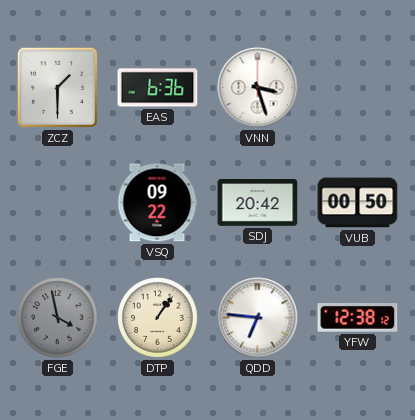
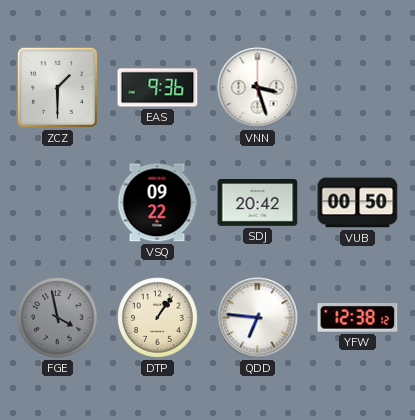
EAS: 6:36 -> 9:36
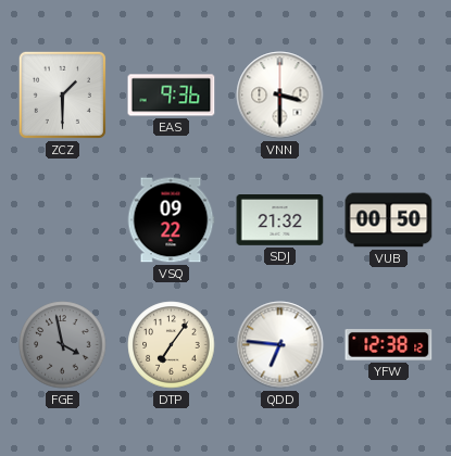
VNN: 3:27 -> 3:30
SDJ: 20:42 -> 21:32
DTP: 1:06 -> 7:06
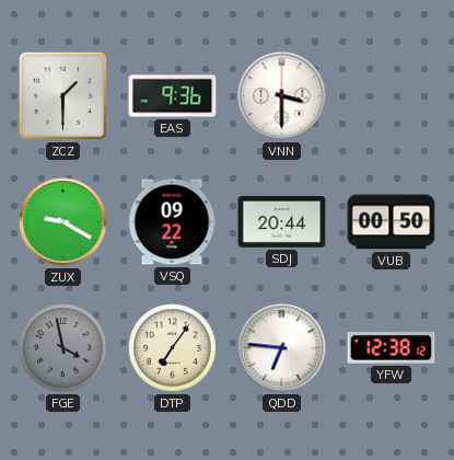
ZUX: none -> 9:20
SDJ: 21:32 -> 20:44
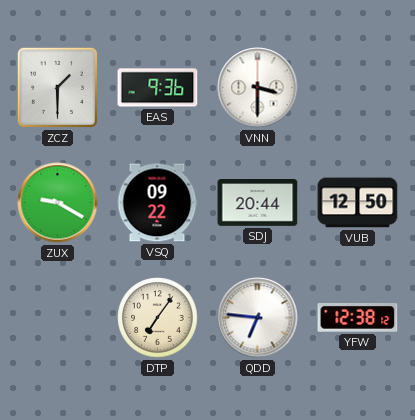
VUB: 00:50 -> 12:50
FGE: 3:58 -> none
